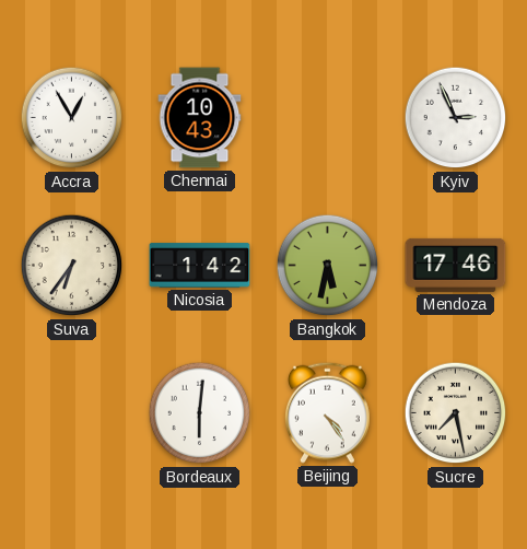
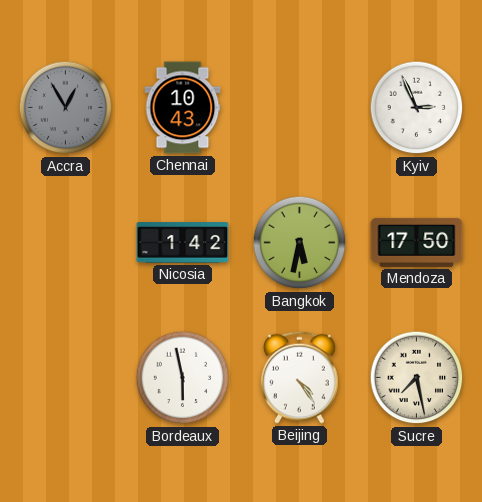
Accra dial: white -> grey
Suva: 6:36 -> none
Mendoza: 17:46 -> 17:50
Bordeaux: 6:01 -> 5:58
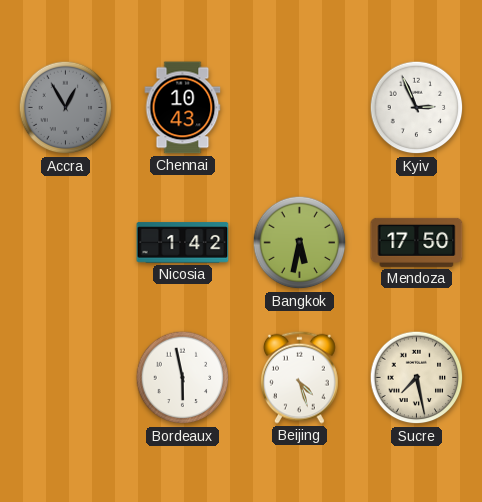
Beijing: 4:24 -> 4:27
